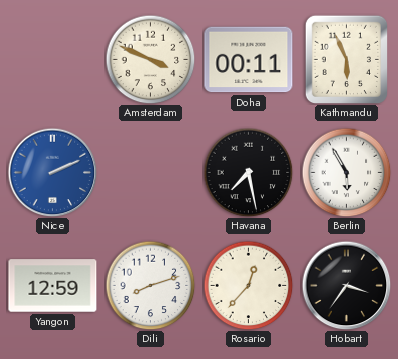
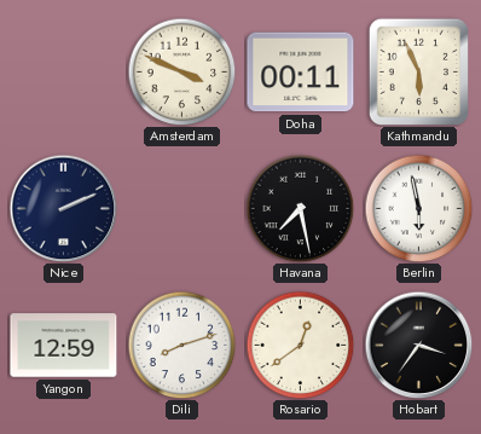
Nice dial: blue -> navy
Berlin: 5:55 -> 5:58
Rosario: 12:37 -> 12:39
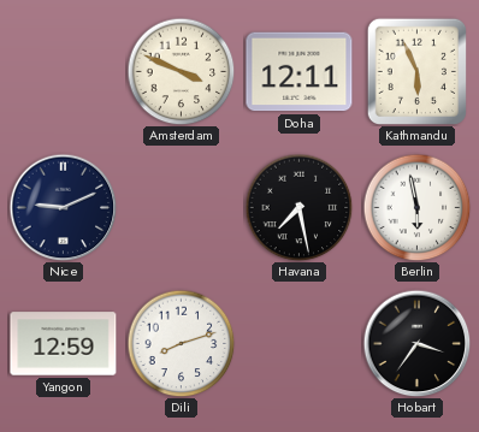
Doha: 00:11 -> 12:11
Nice: 2:11 -> 9:11
Rosario: 12:39 -> none
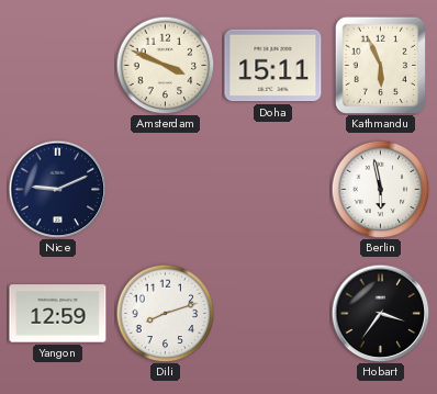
Doha: 12:11 -> 15:11
Havana: 7:28 -> none
